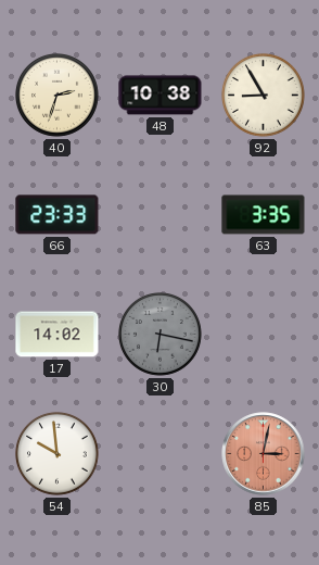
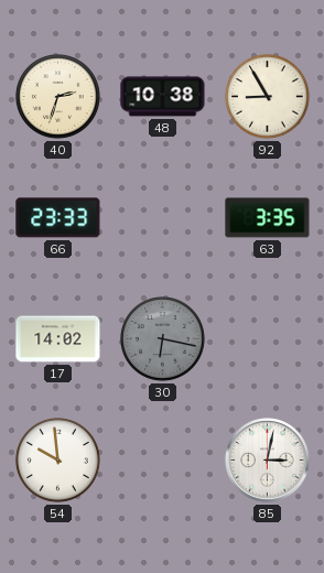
85 dial: salmon -> white
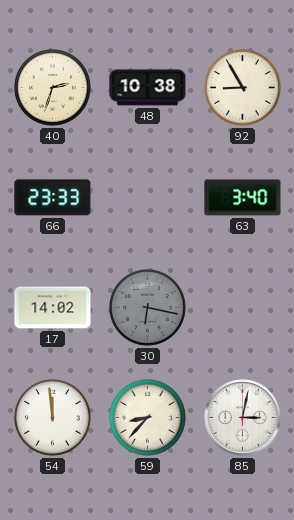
63: 3:35 -> 3:40
54: 9:59 -> 11:59
59: none -> 8:37
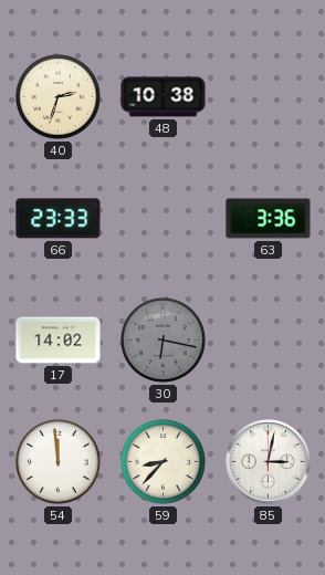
92: 8:55 -> none
63: 3:40 -> 3:36
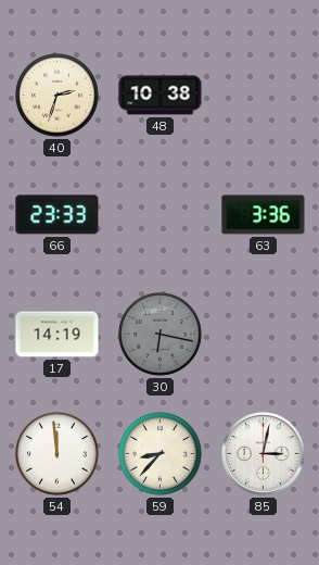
17: 14:02 -> 14:19
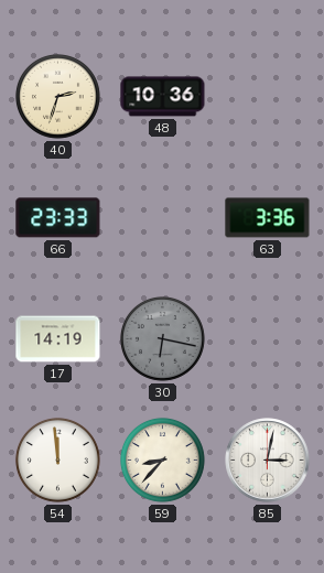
48: 10:38 -> 10:36
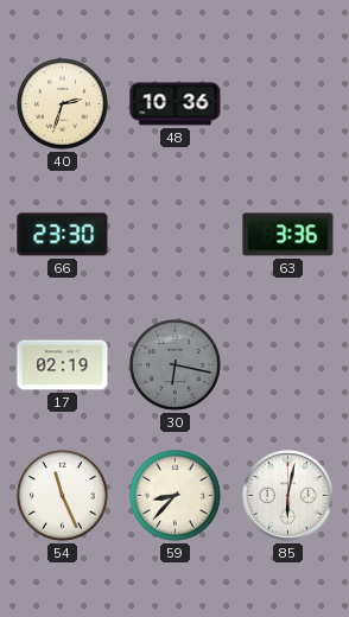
66: 23:33 -> 23:30
17: 14:19 -> 02:19
54: 11:59 -> 11:26
85: 3:02 -> 6:02
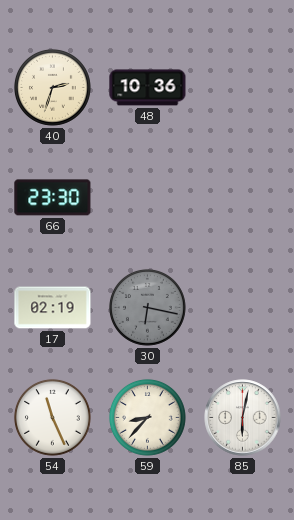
63: 3:36 -> none
